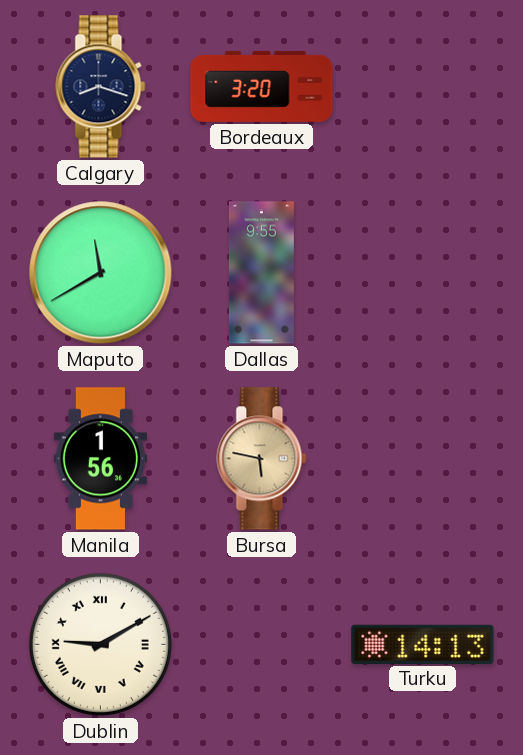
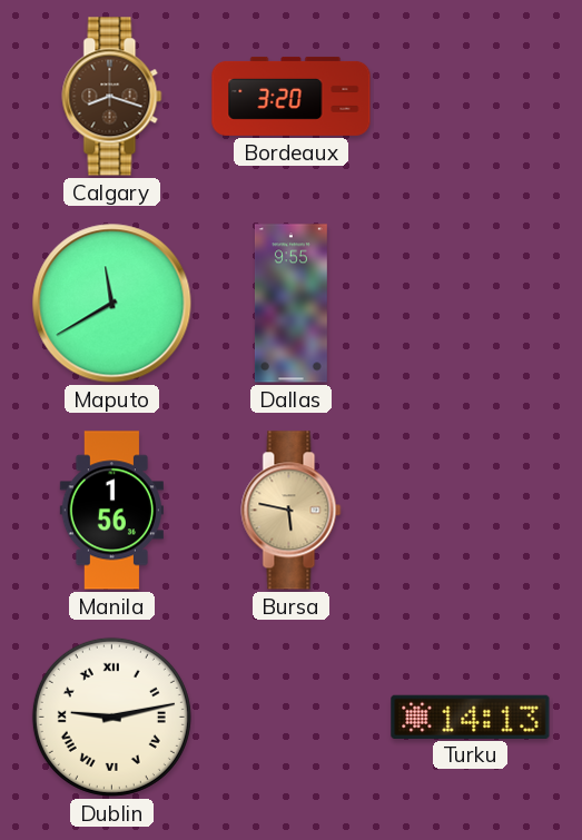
Calgary dial: navy -> brown
Dublin: 9:10 -> 9:13
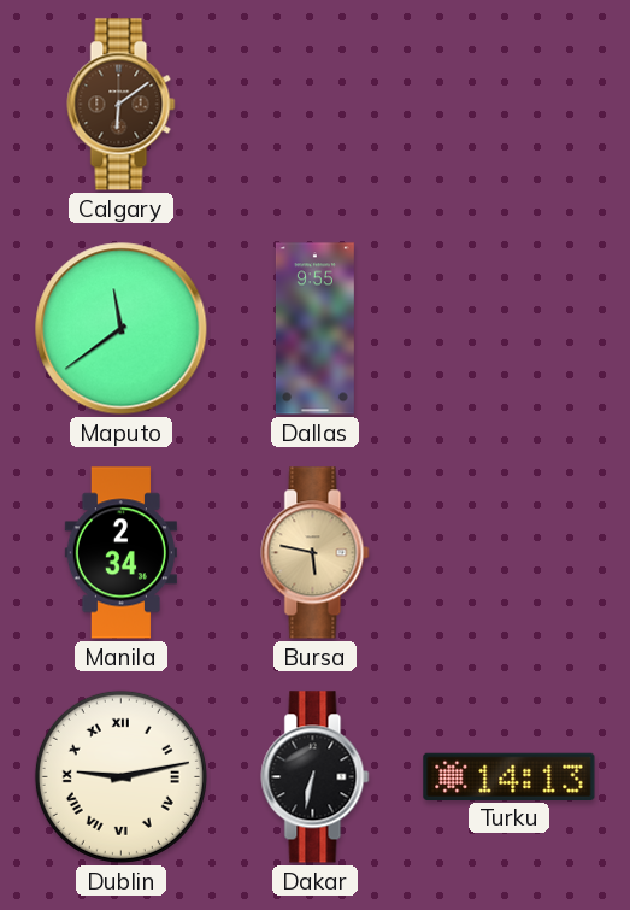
Calgary: 8:18 -> 6:09
Bordeaux: 3:20 -> none
Maputo: 11:40 -> 11:39
Manila: 1:56 -> 2:34
Dakar: none -> 6:32
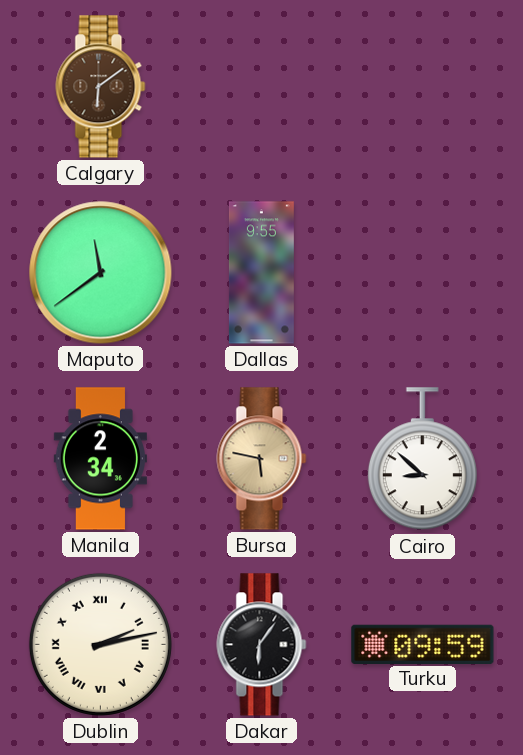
Cairo: none -> 8:52
Dublin: 9:13 -> 2:13
Dakar: 6:32 -> 6:06
Turku: 14:13 -> 09:59
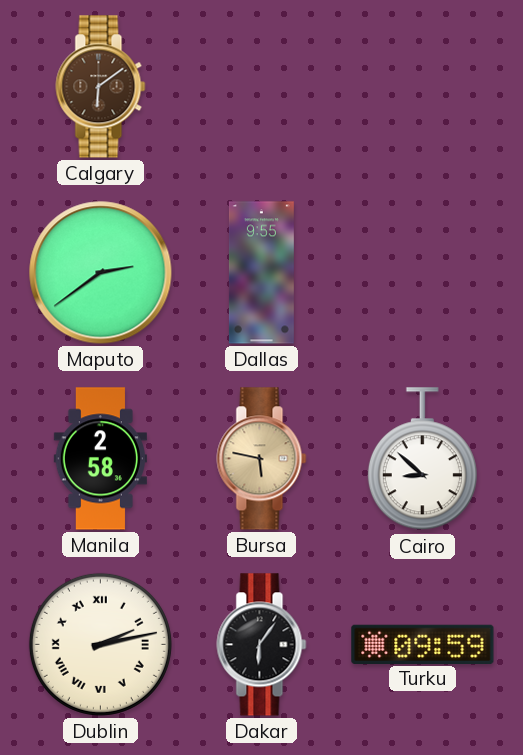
Maputo: 11:39 -> 2:39
Manila: 2:34 -> 2:58
